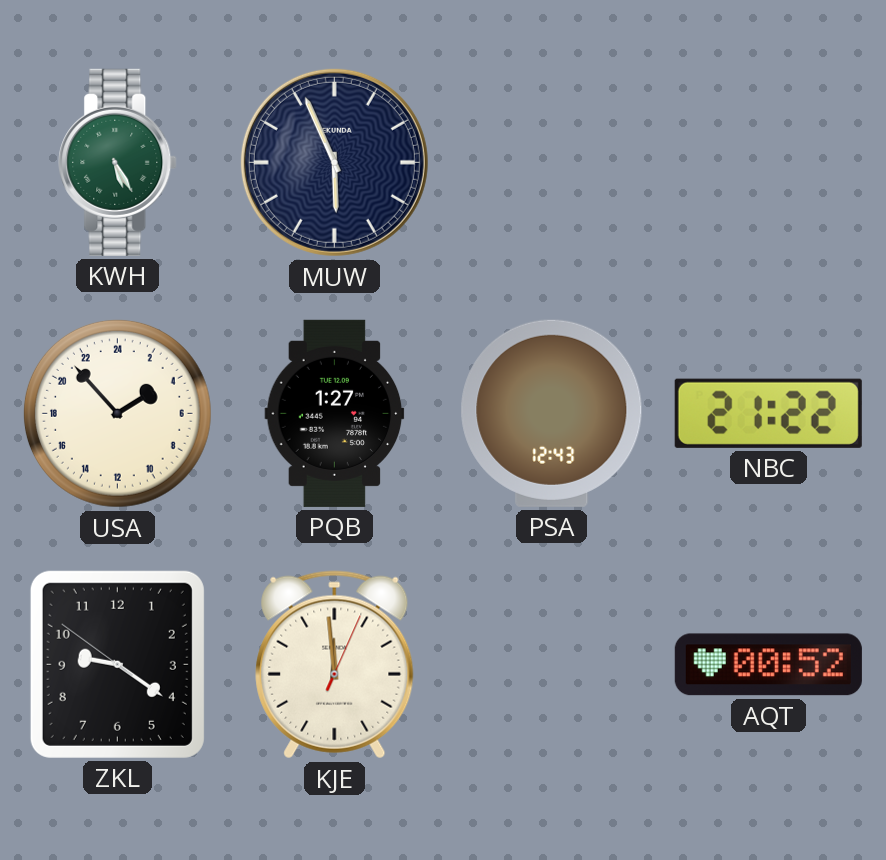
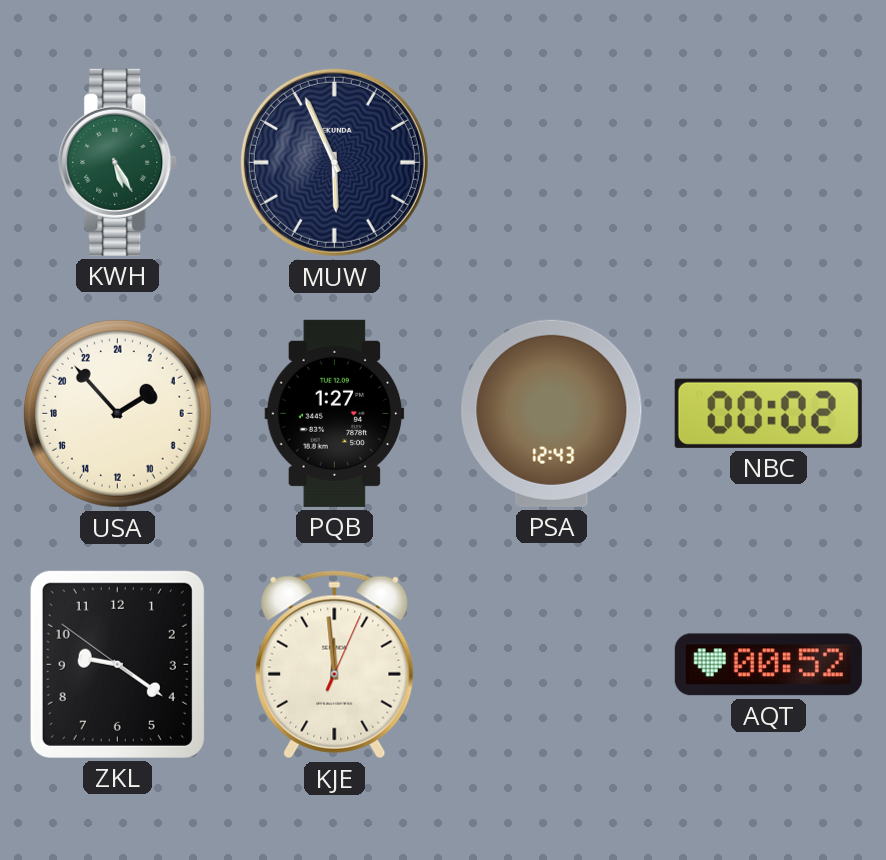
NBC: 21:22 -> 00:02
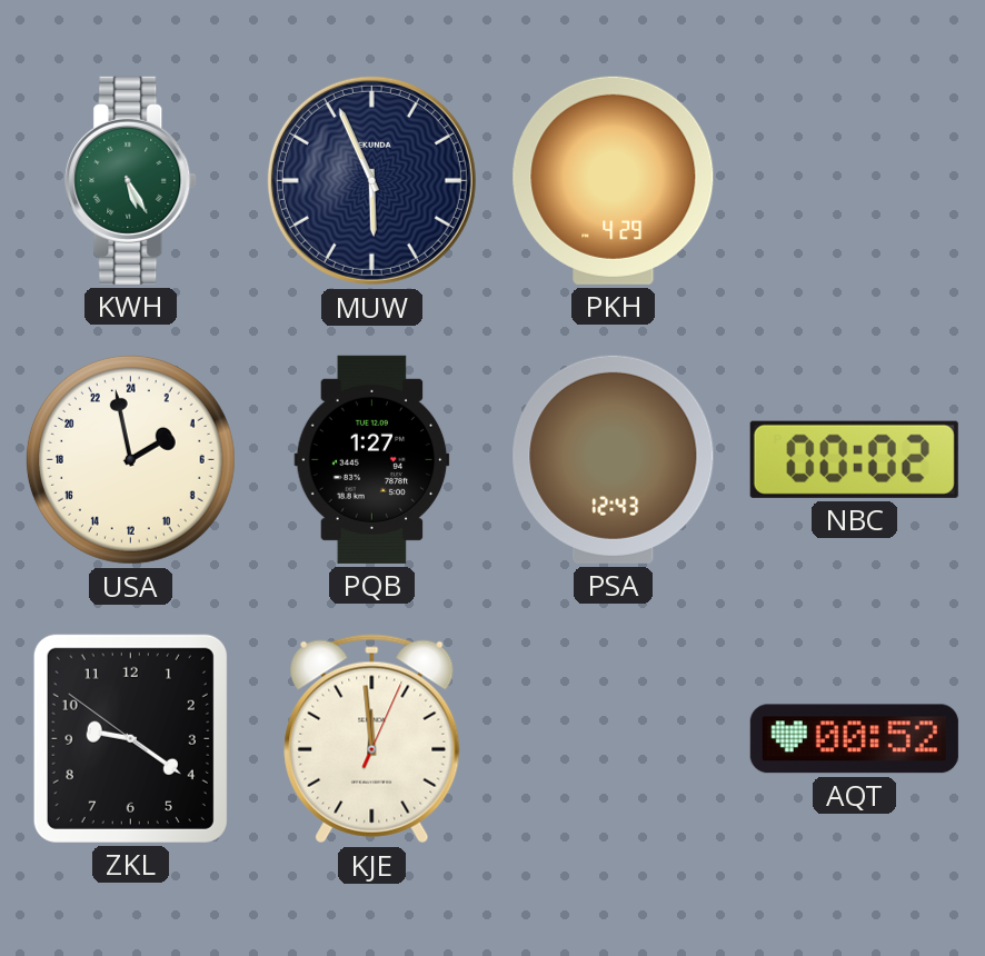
PKH: none -> 4:29
USA: 3:53 -> 3:58
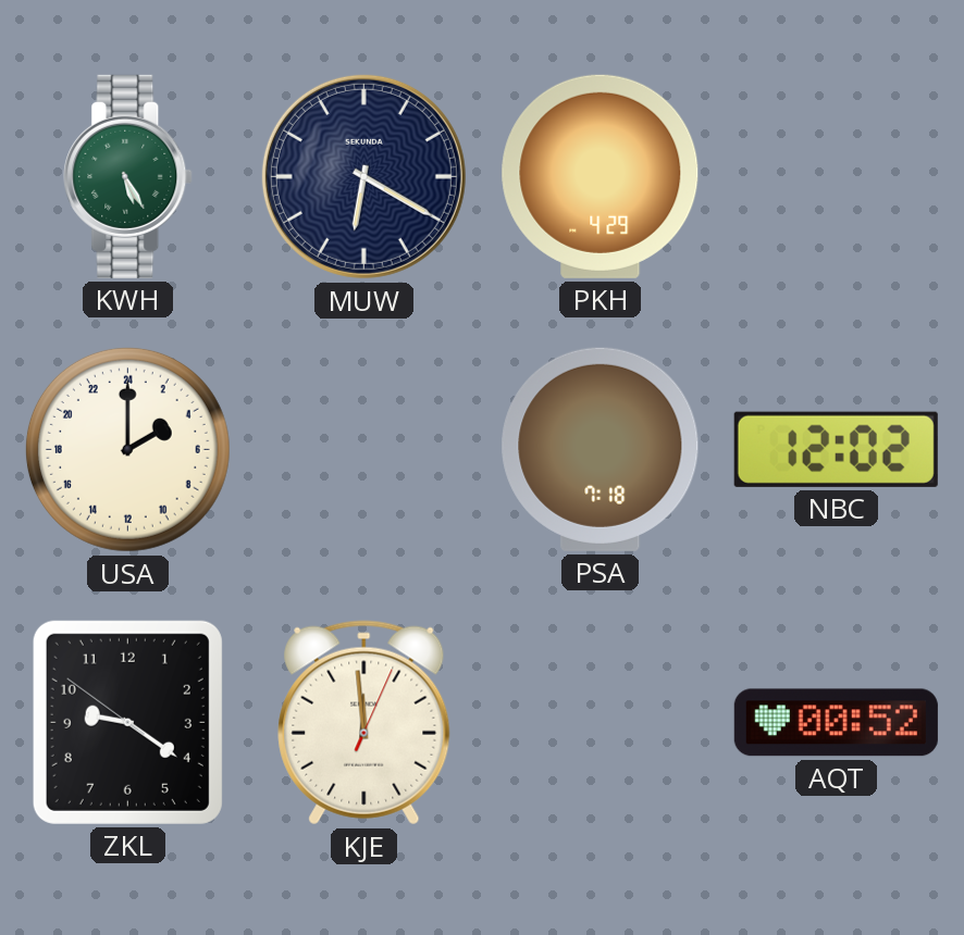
MUW: 5:56 -> 6:20
USA: 3:58 -> 4:00
PQB: 1:27 -> none
PSA: 12:43 -> 7:18
NBC: 00:02 -> 12:02
